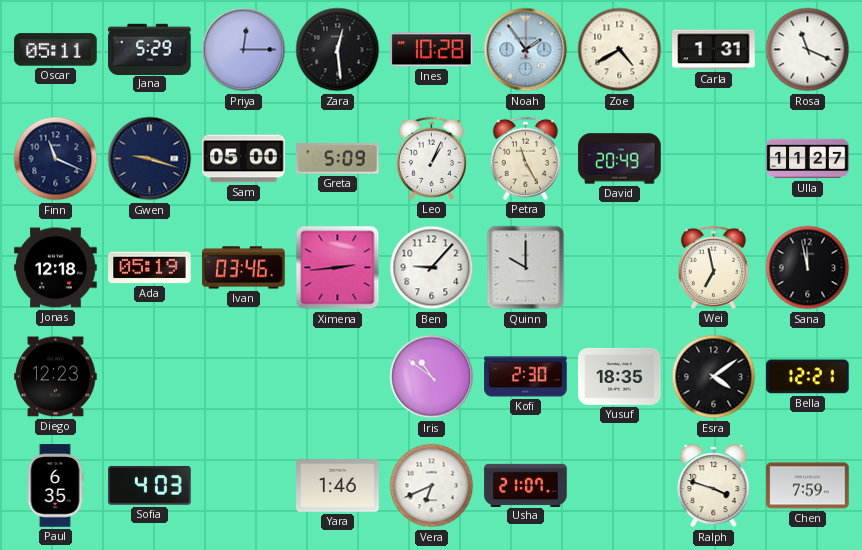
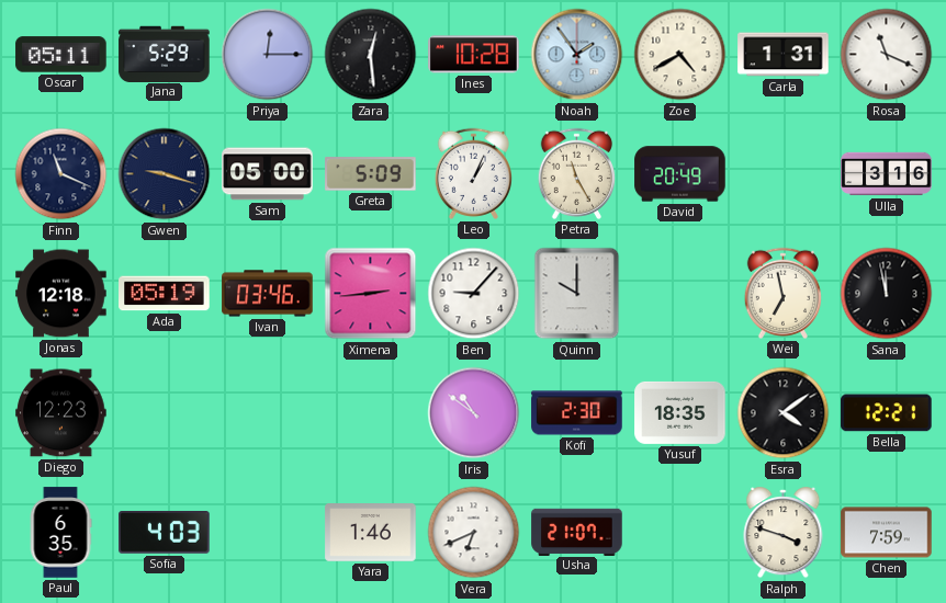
Ulla: 11:27 -> 3:16
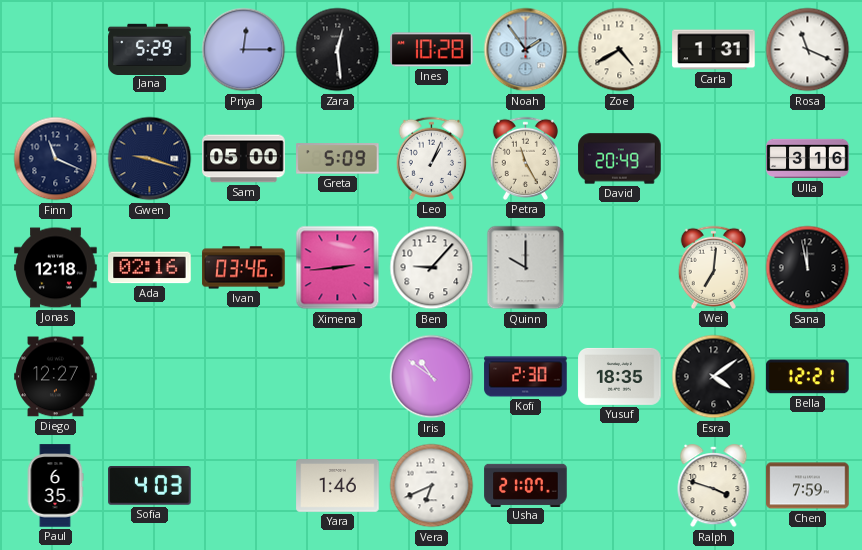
Oscar: 05:11 -> none
Ada: 05:19 -> 02:16
Wei: 6:58 -> 7:01
Diego: 12:23 -> 12:27
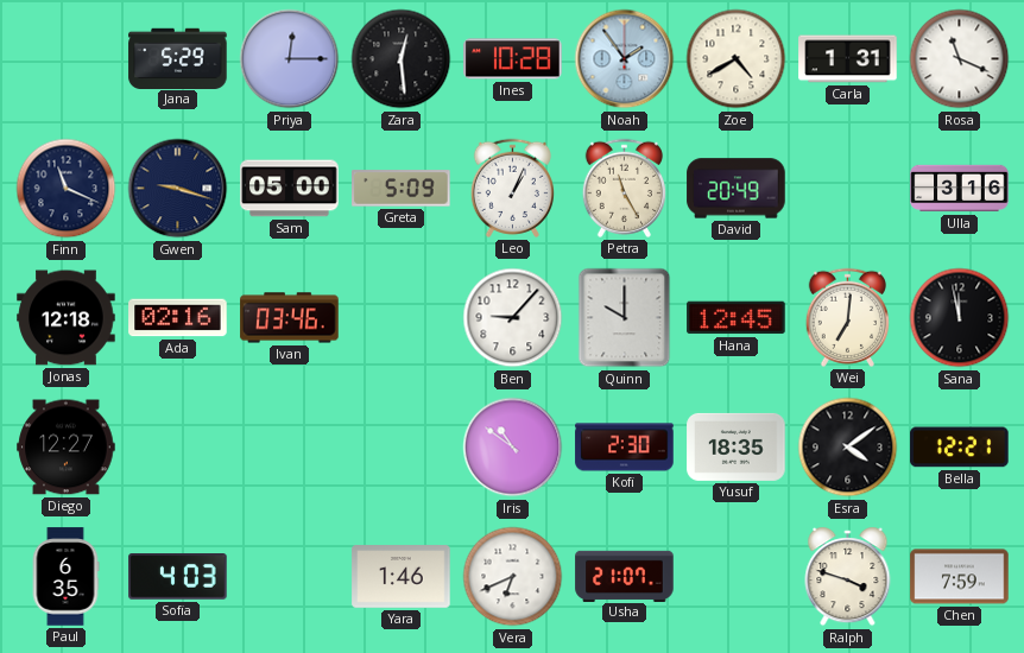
Ximena: 2:44 -> none
Hana: none -> 12:45
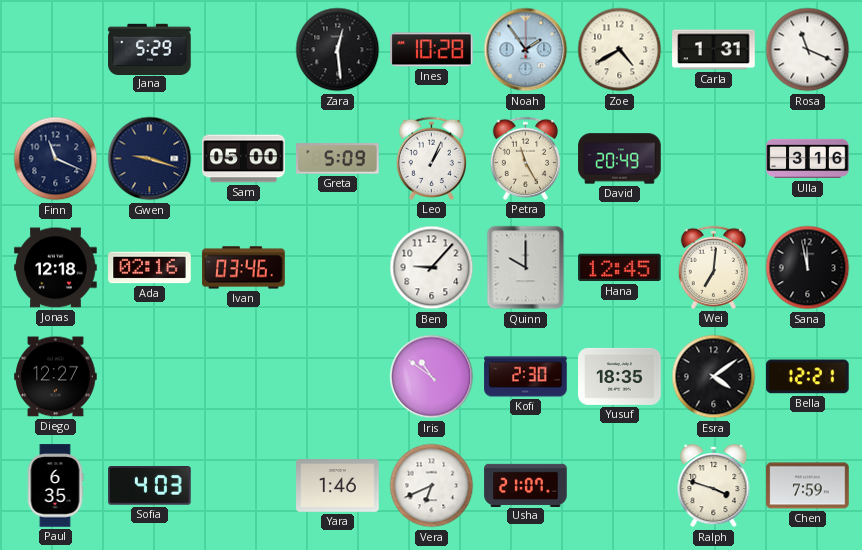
Priya: 12:15 -> none
